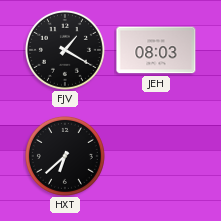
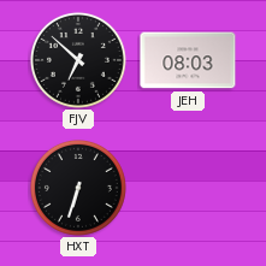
FJV: 1:20 -> 6:52
HXT: 6:38 -> 6:33
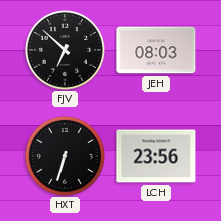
LCH: none -> 23:56
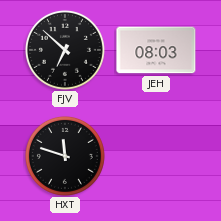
HXT: 6:33 -> 11:48
LCH: 23:56 -> none
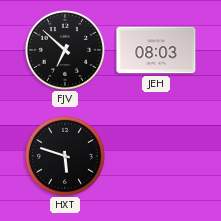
HXT: 11:48 -> 5:48
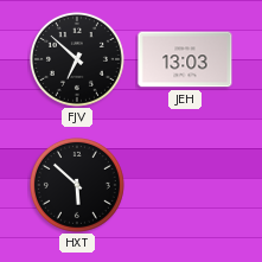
JEH: 08:03 -> 13:03
HXT: 5:48 -> 5:52
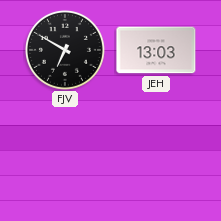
FJV: 6:52 -> 6:50
HXT: 5:52 -> none
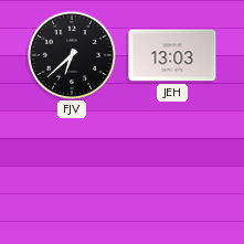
FJV: 6:50 -> 6:38
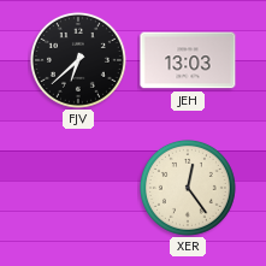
XER: none -> 12:24
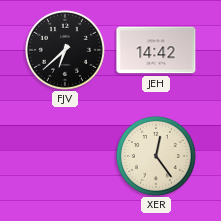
JEH: 13:03 -> 14:42
